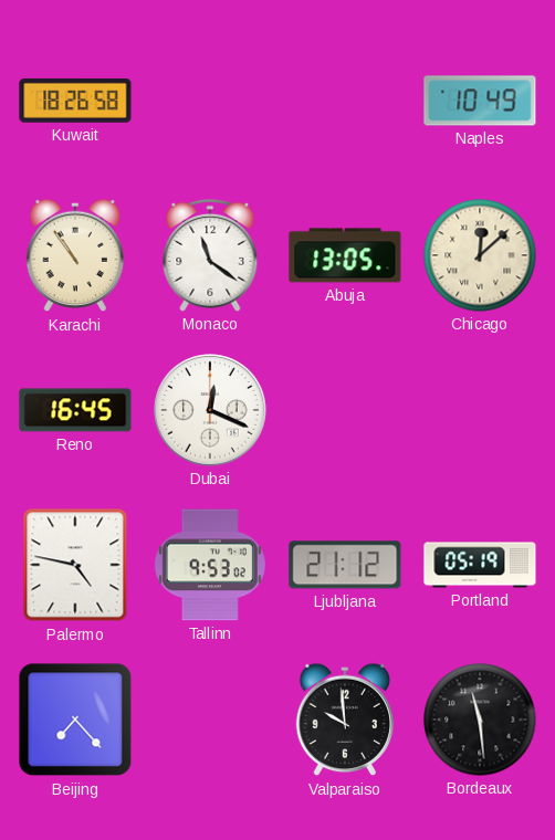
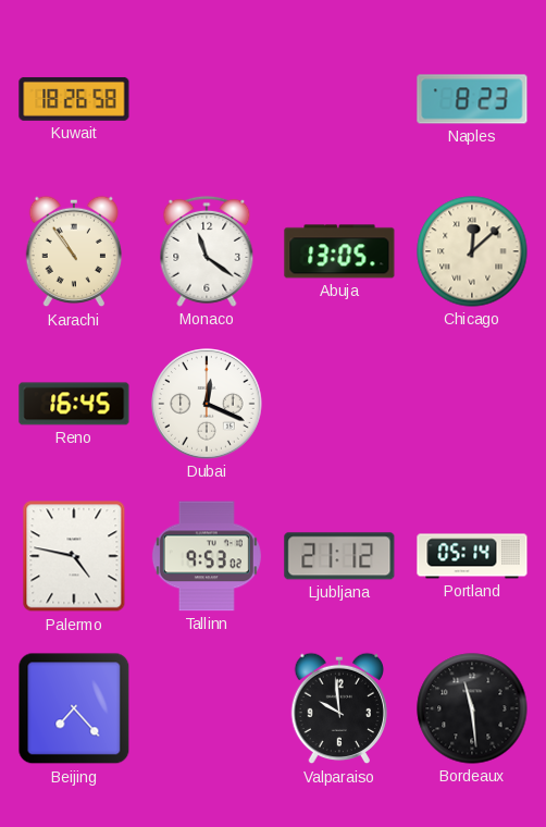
Naples: 10:49 -> 8:23
Portland: 05:19 -> 05:14
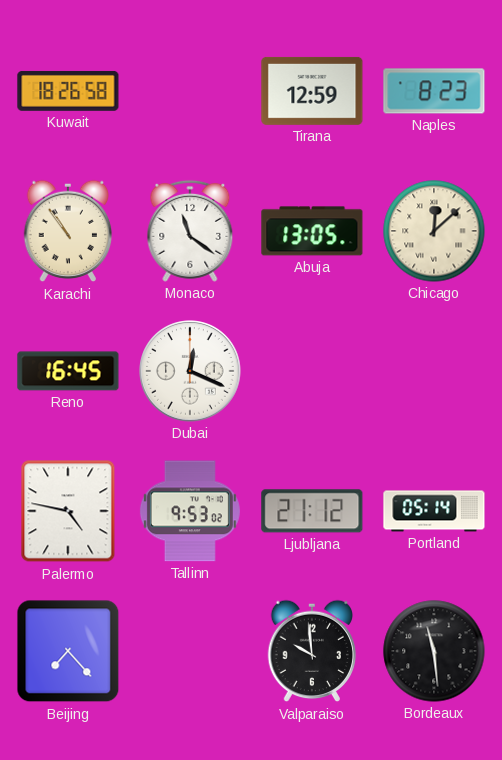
Tirana: none -> 12:59
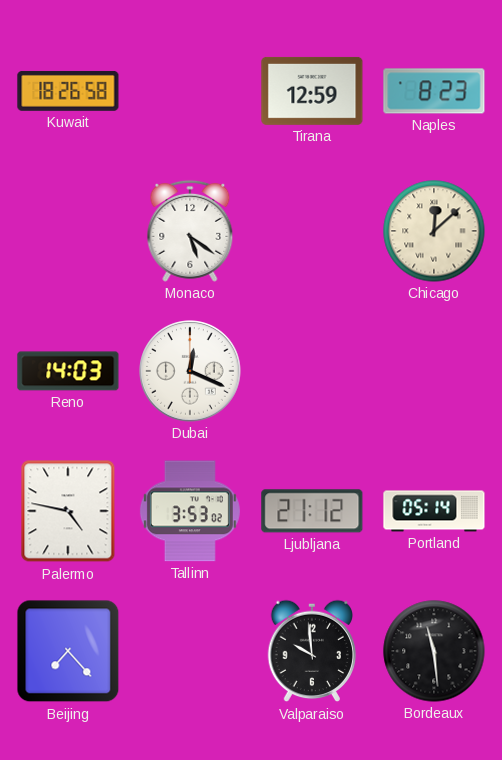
Karachi: 10:54 -> none
Monaco: 11:21 -> 5:21
Abuja: 13:05 -> none
Reno: 16:45 -> 14:03
Tallinn: 9:53 -> 3:53
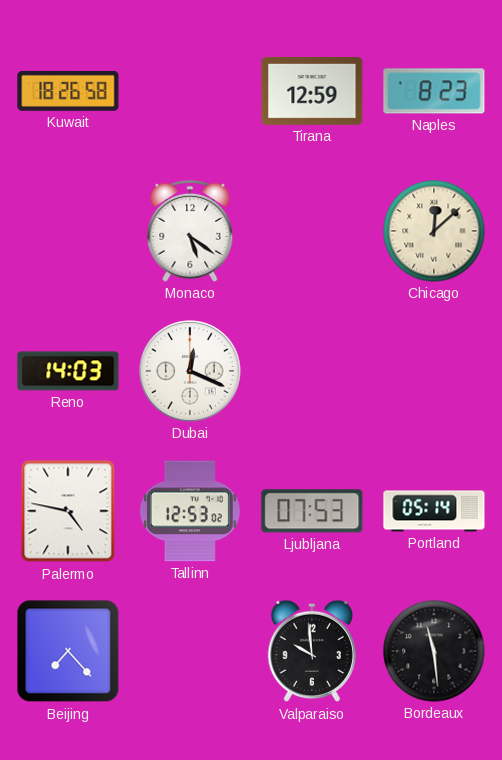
Tallinn: 3:53 -> 12:53
Ljubljana: 21:12 -> 07:53
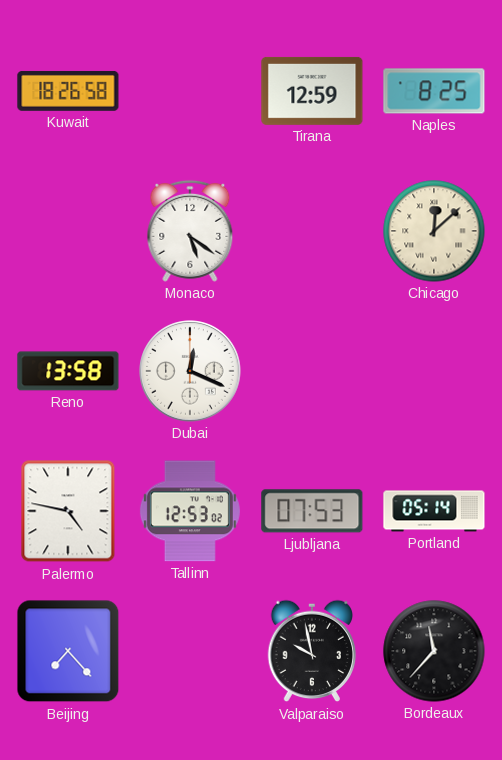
Naples: 8:23 -> 8:25
Reno: 14:03 -> 13:58
Valparaiso: 9:59 -> 9:58
Bordeaux: 11:29 -> 11:37
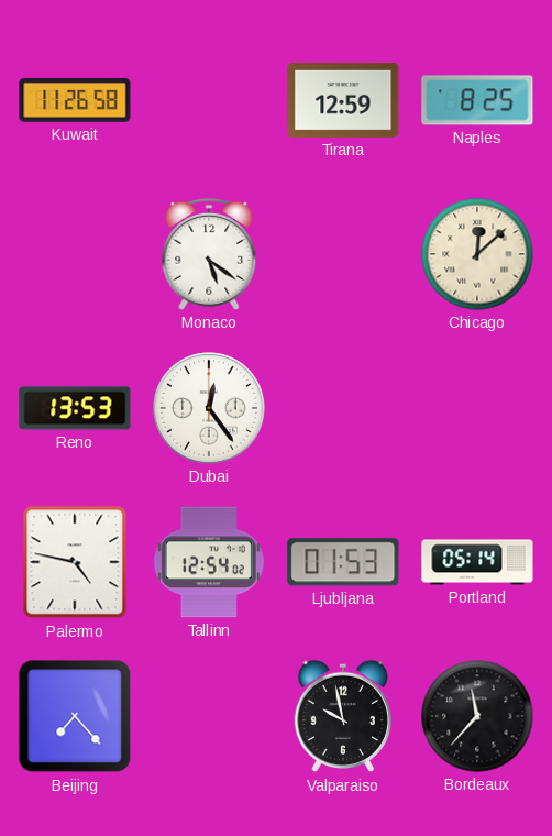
Kuwait: 18:26 -> 11:26
Reno: 13:58 -> 13:53
Dubai: 12:19 -> 12:24
Tallinn: 12:53 -> 12:54
Ljubljana: 07:53 -> 01:53
